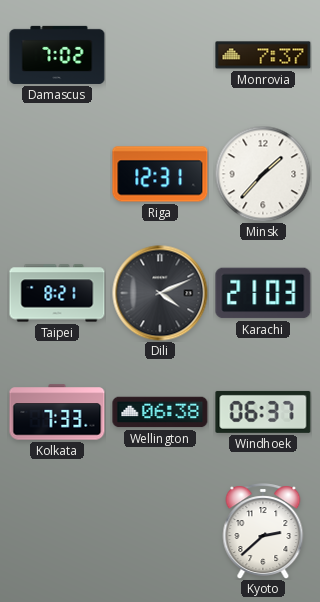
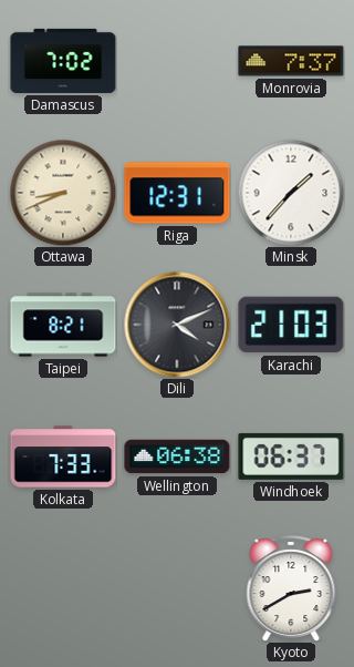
Ottawa: none -> 8:41
Kyoto: 2:38 -> 2:40
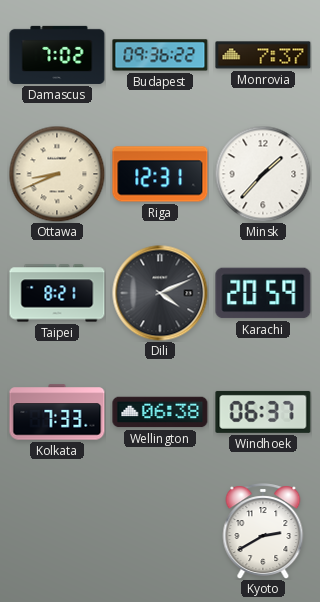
Budapest: none -> 09:36
Karachi: 21:03 -> 20:59
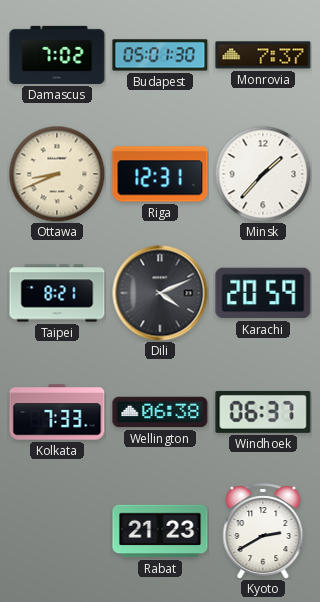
Budapest: 09:36 -> 05:01
Rabat: none -> 21:23
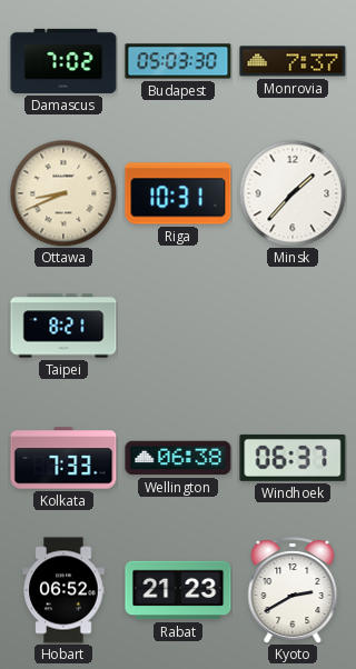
Budapest: 05:01 -> 05:03
Riga: 12:31 -> 10:31
Dili: 4:11 -> none
Karachi: 20:59 -> none
Hobart: none -> 06:52
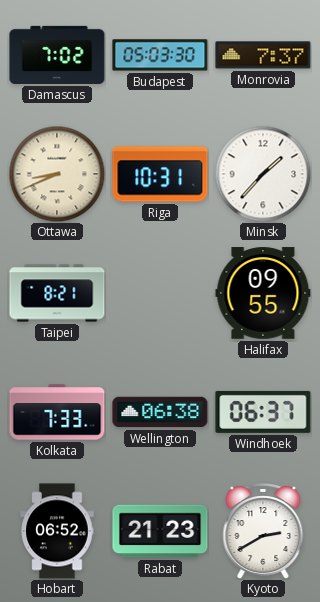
Halifax: none -> 09:55
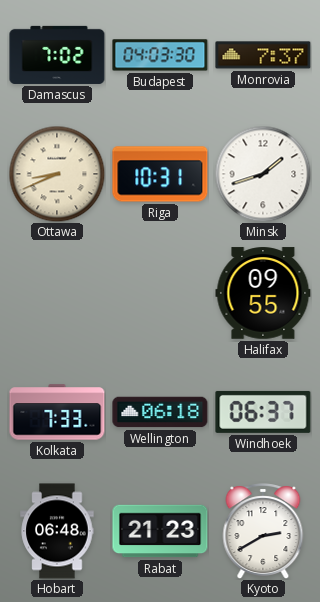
Budapest: 05:03 -> 04:03
Minsk: 1:37 -> 1:42
Taipei: 8:21 -> none
Wellington: 06:38 -> 06:18
Hobart: 06:52 -> 06:48
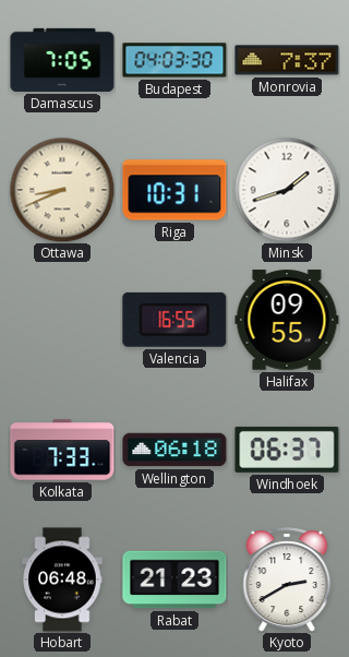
Damascus: 7:02 -> 7:05
Valencia: none -> 16:55
